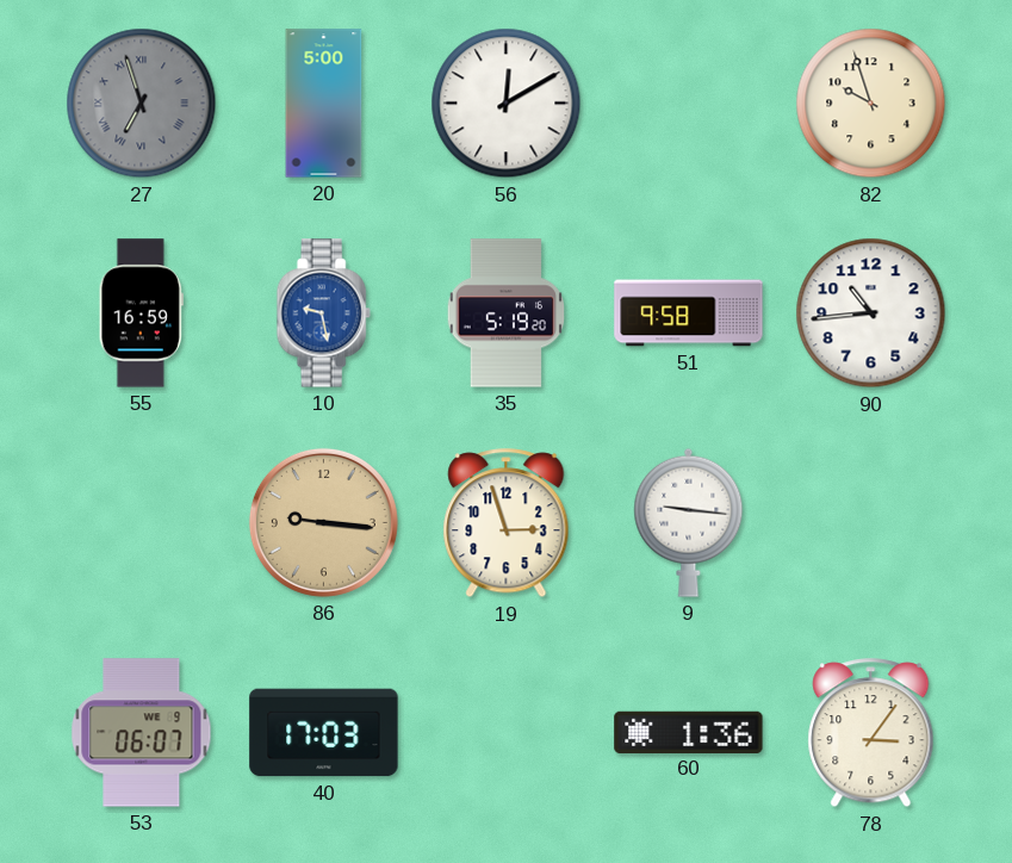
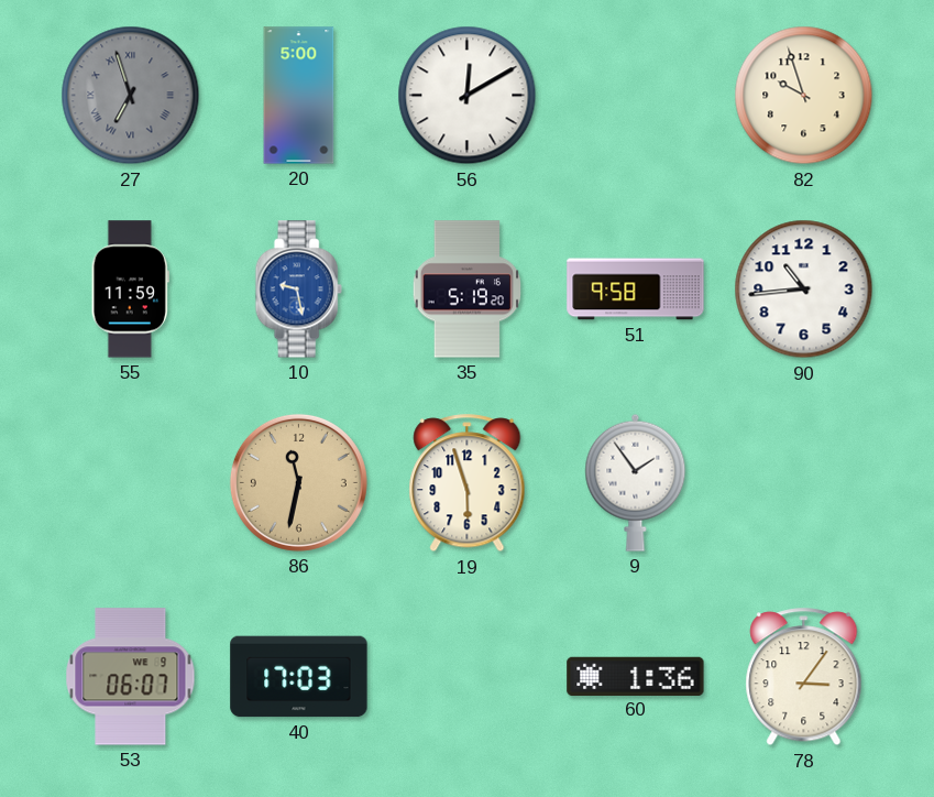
55: 16:59 -> 11:59
86: 9:16 -> 11:32
19: 2:57 -> 5:57
9: 9:16 -> 1:54
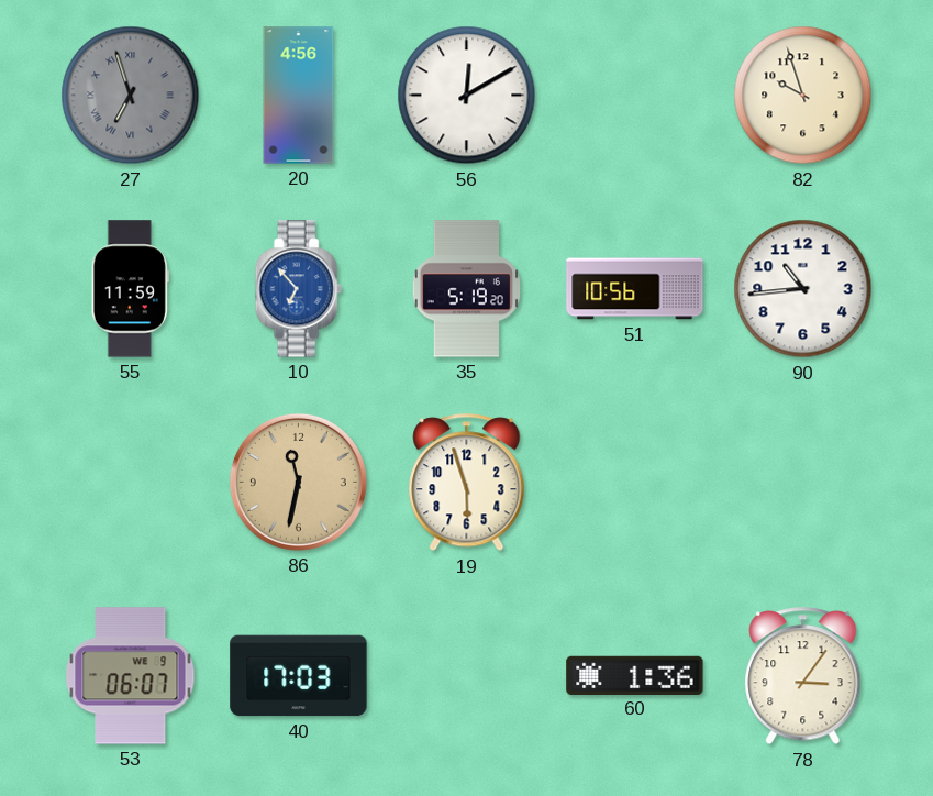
20: 5:00 -> 4:56
10: 9:28 -> 6:53
51: 9:58 -> 10:56
9: 1:54 -> none
